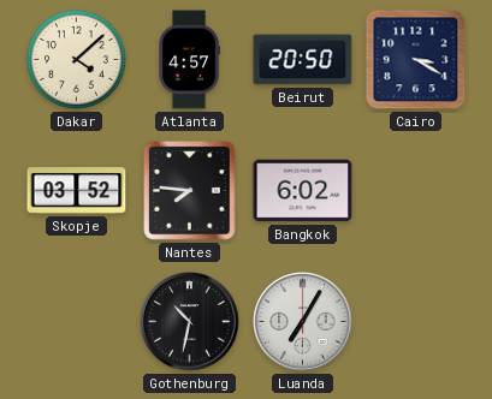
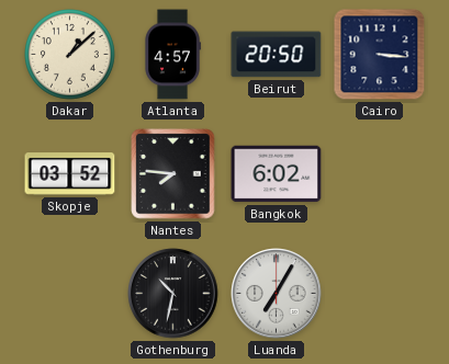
Dakar: 4:08 -> 1:08
Cairo: 3:20 -> 3:16
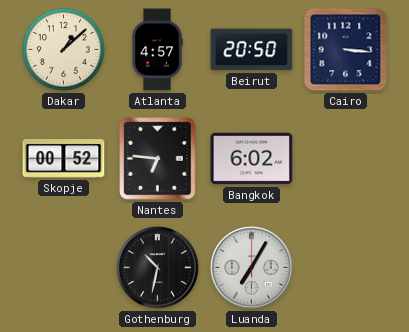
Skopje: 03:52 -> 00:52
Nantes: 7:46 -> 6:46
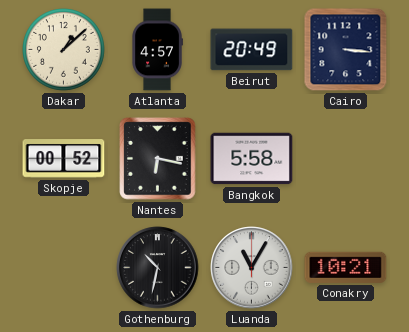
Beirut: 20:50 -> 20:49
Nantes: 6:46 -> 6:17
Bangkok: 6:02 -> 5:58
Luanda: 7:05 -> 11:05
Conakry: none -> 10:21
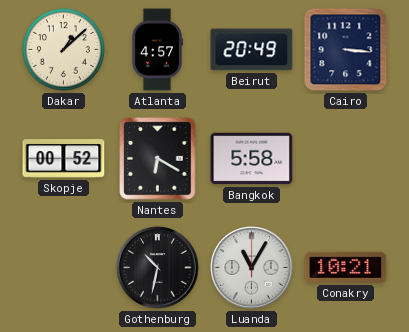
Nantes: 6:17 -> 6:20
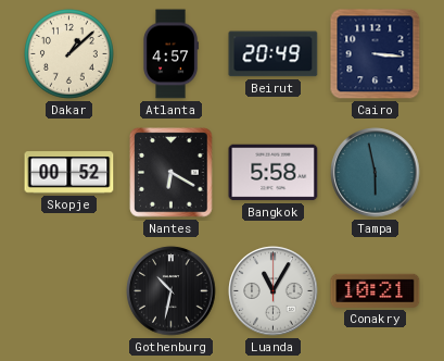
Tampa: none -> 5:58
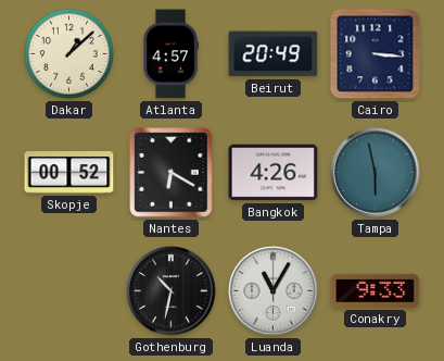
Bangkok: 5:58 -> 4:26
Conakry: 10:21 -> 9:33
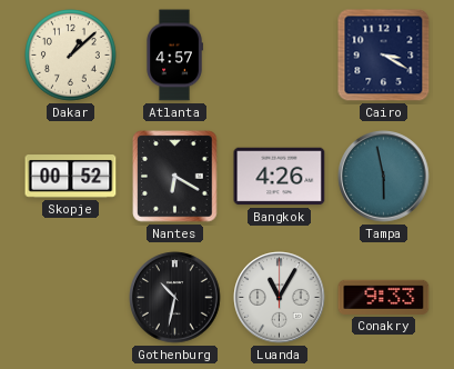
Beirut: 20:49 -> none
Cairo: 3:16 -> 3:20
